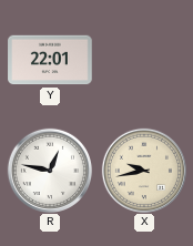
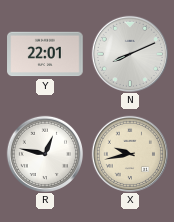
N: none -> 8:11
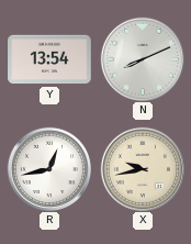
Y: 22:01 -> 13:54
R: 12:47 -> 12:43
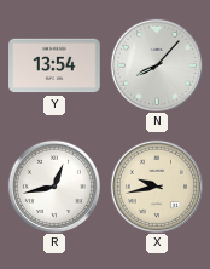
N: 8:11 -> 8:07
